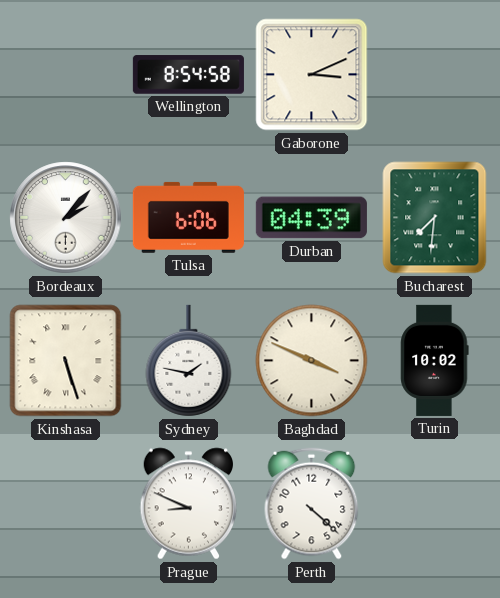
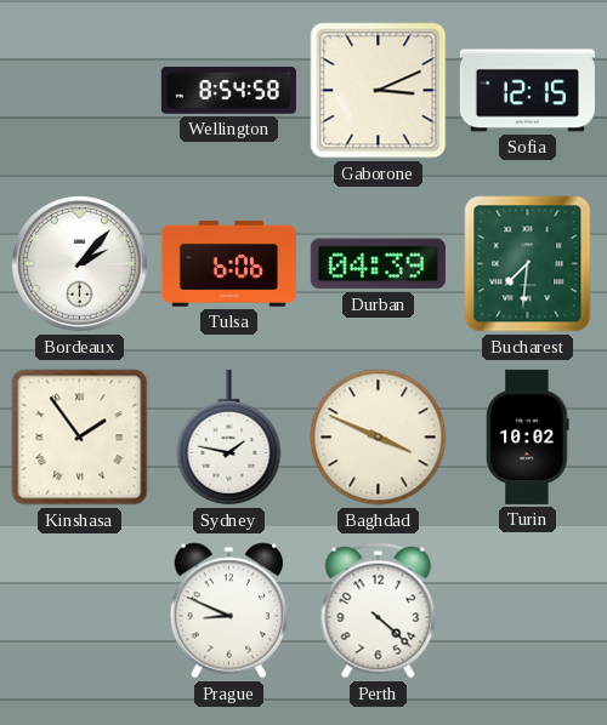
Sofia: none -> 12:15
Kinshasa: 5:27 -> 1:54
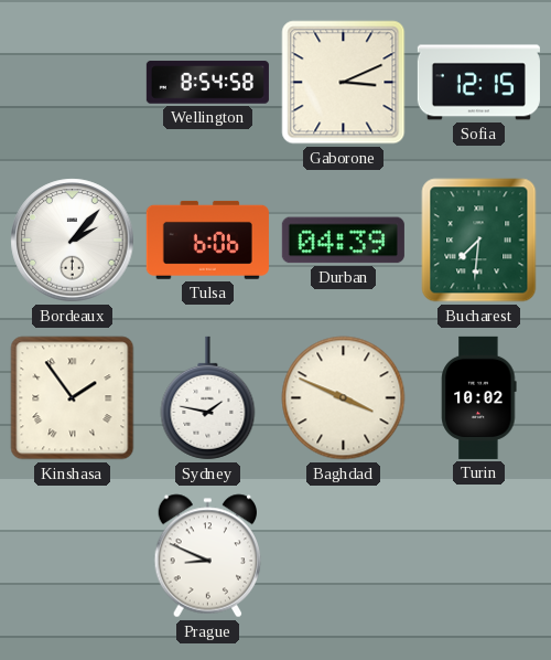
Perth: 4:22 -> none
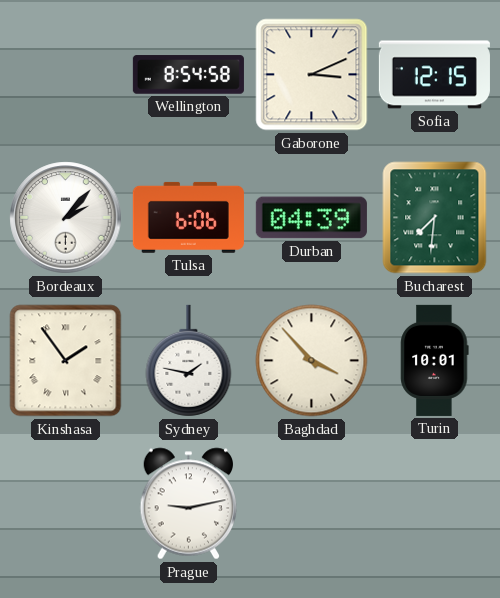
Baghdad: 3:49 -> 3:53
Turin: 10:02 -> 10:01
Prague: 8:49 -> 9:13
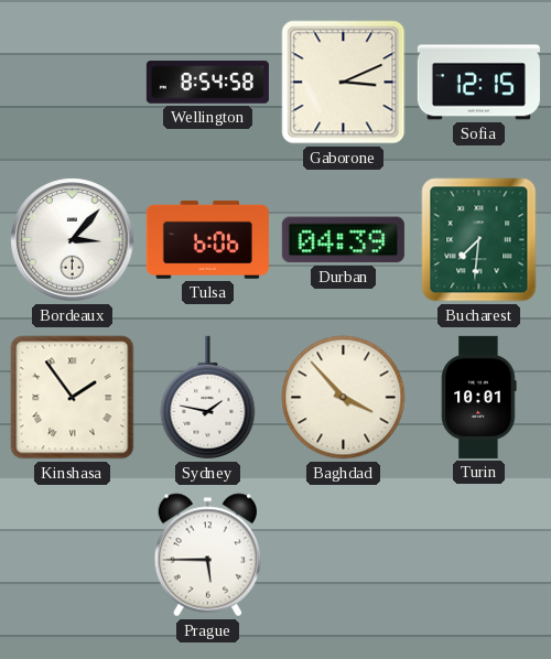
Bordeaux: 2:07 -> 3:07
Prague: 9:13 -> 5:45
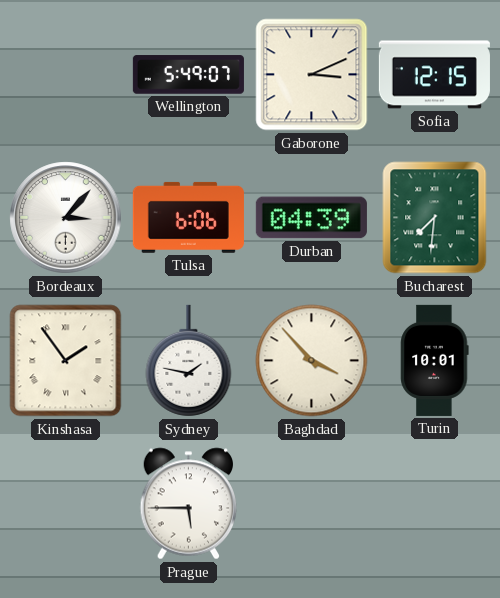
Wellington: 8:54 -> 5:49
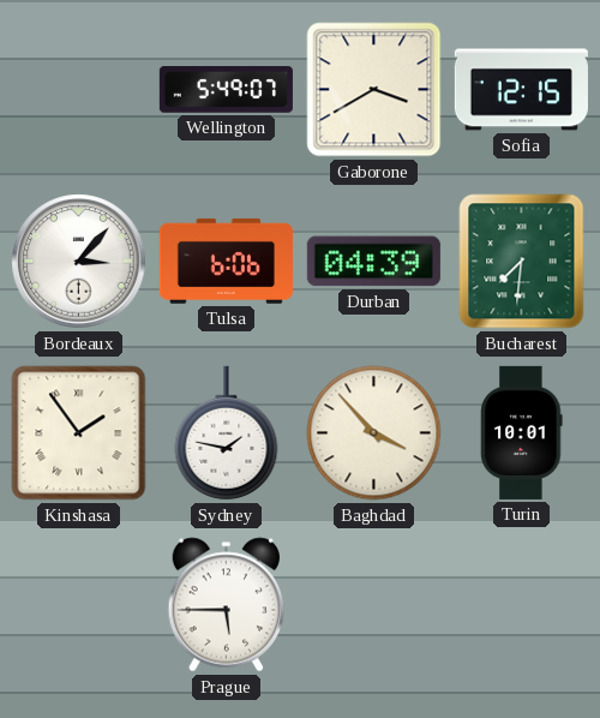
Gaborone: 3:11 -> 3:40
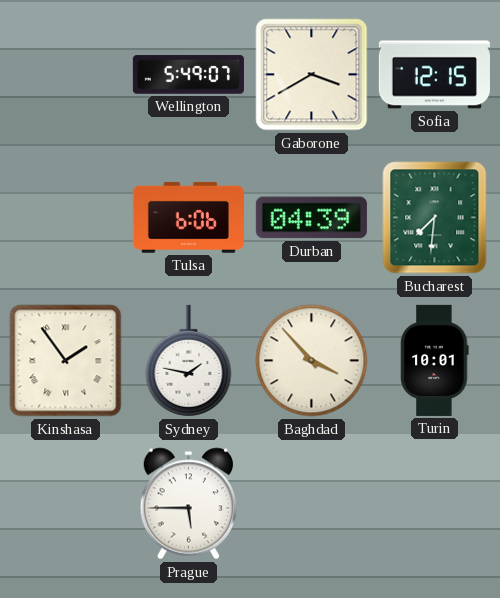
Bordeaux: 3:07 -> none
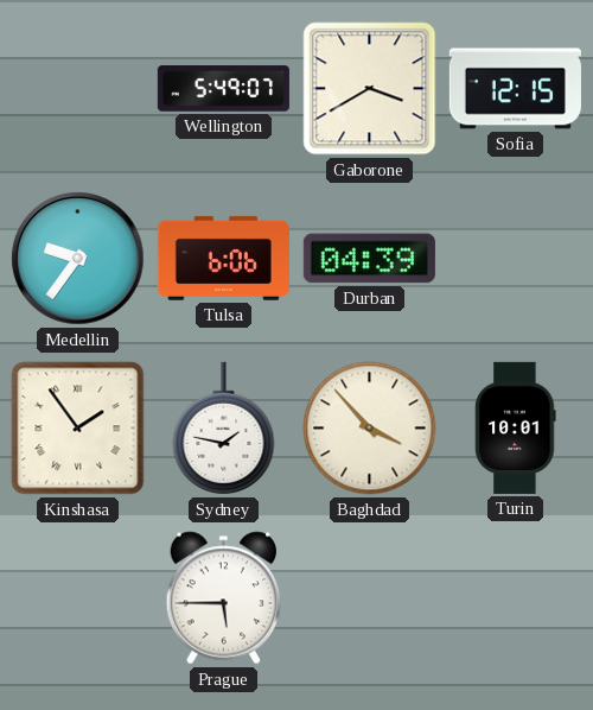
Medellin: none -> 9:36
Bucharest: 7:31 -> none
